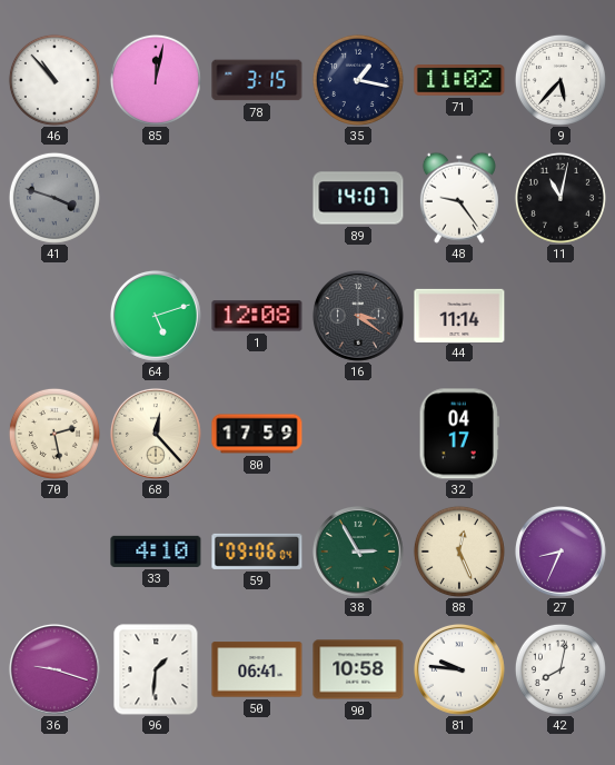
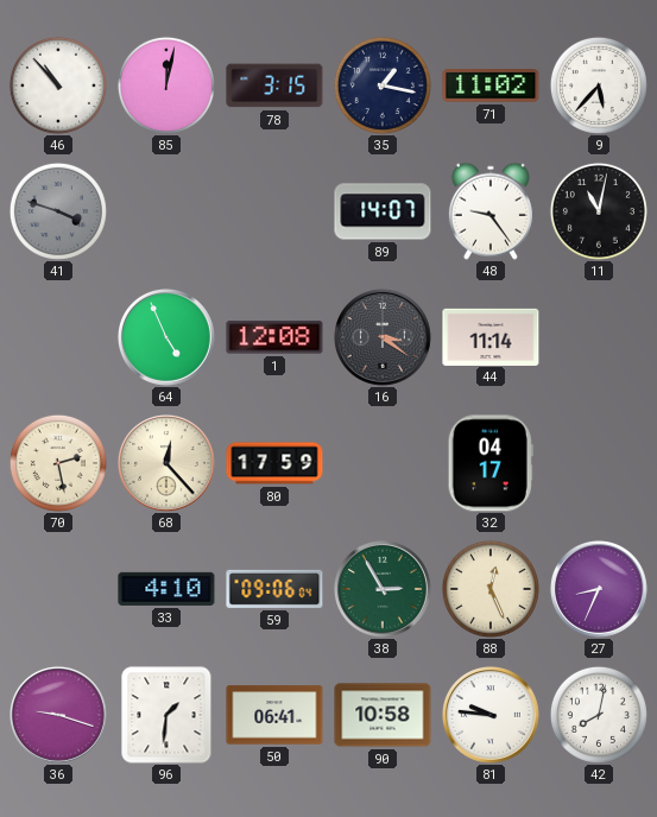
64: 5:12 -> 4:56
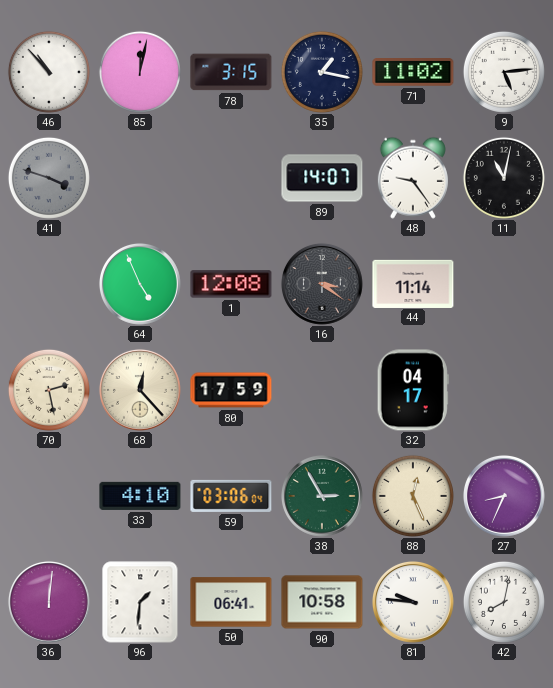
9: 5:37 -> 5:14
59: 09:06 -> 03:06
36: 9:18 -> 12:01
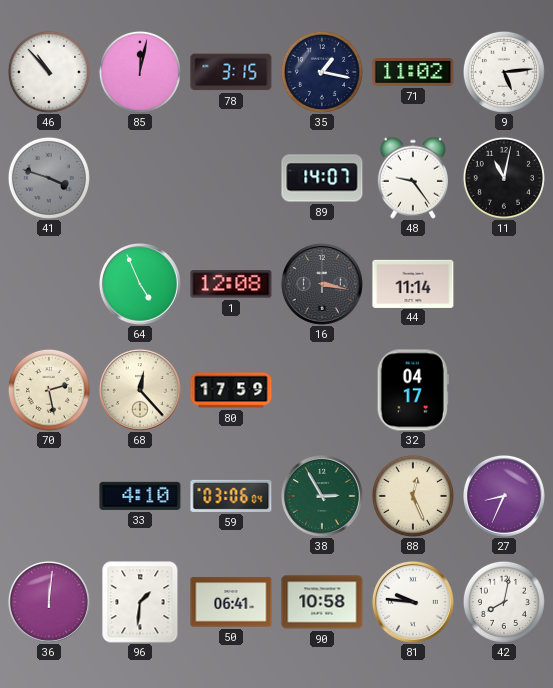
16: 3:21 -> 3:17
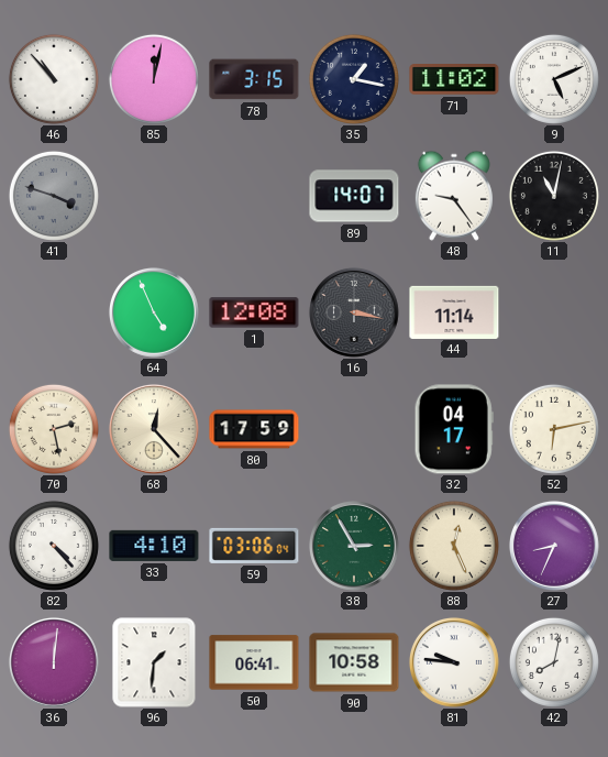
9: 5:14 -> 5:11
52: none -> 6:13
82: none -> 4:23
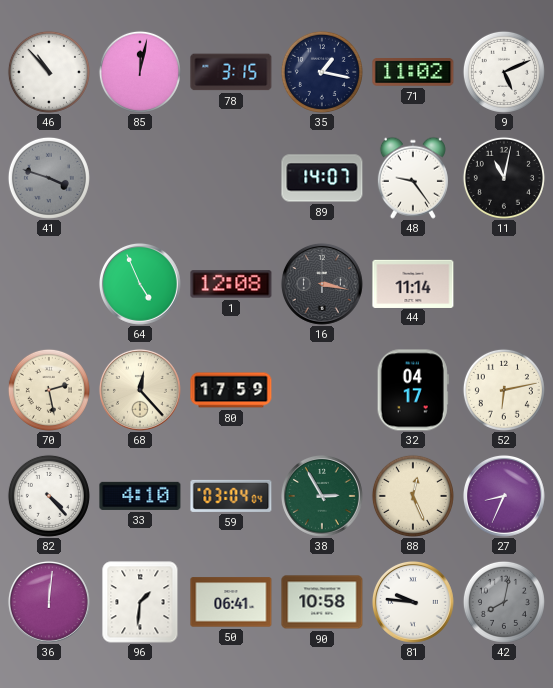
59: 03:06 -> 03:04
42 dial: white -> grey
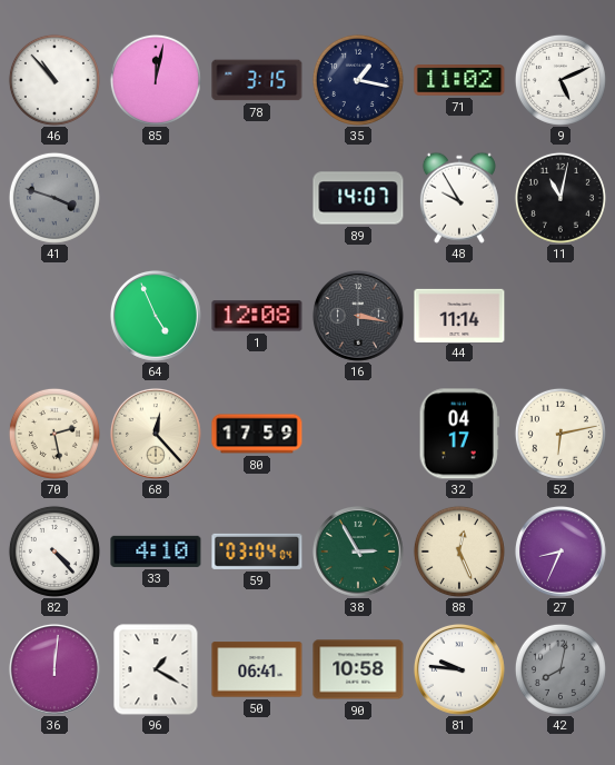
48: 9:24 -> 9:55
96: 1:31 -> 1:20
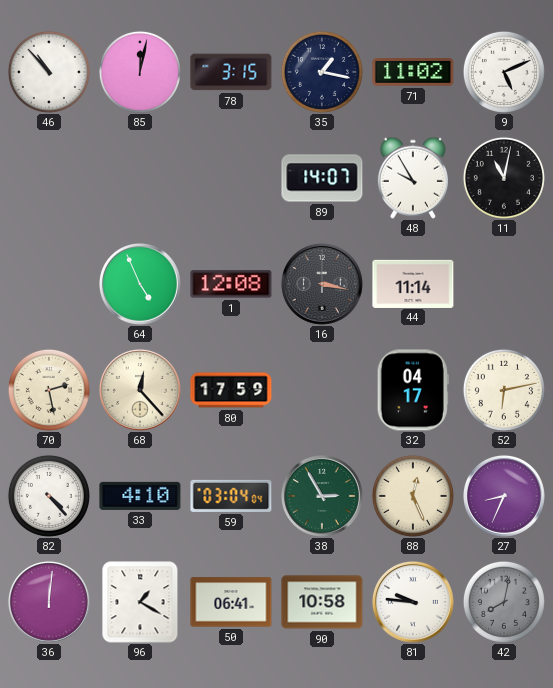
41: 3:48 -> none
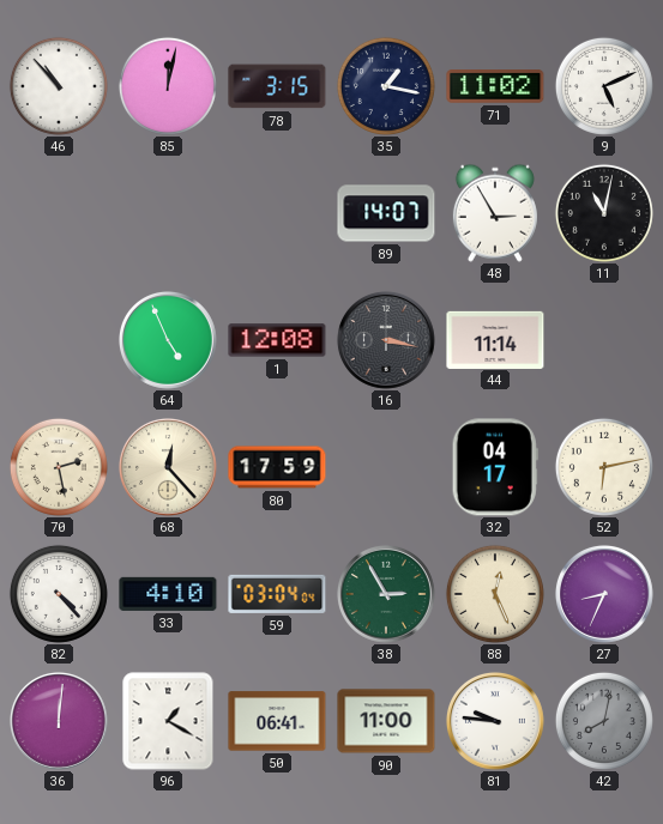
48: 9:55 -> 2:55
90: 10:58 -> 11:00
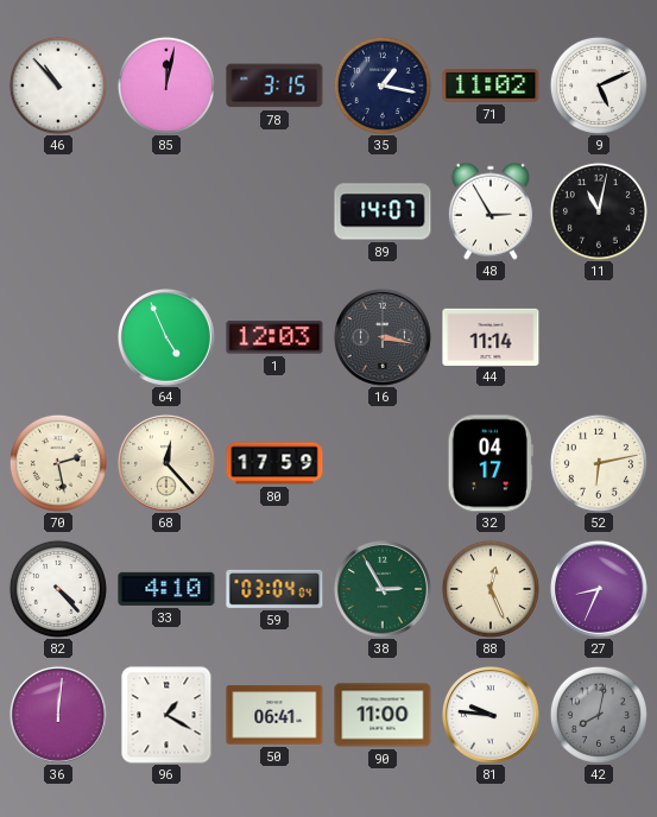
1: 12:08 -> 12:03
